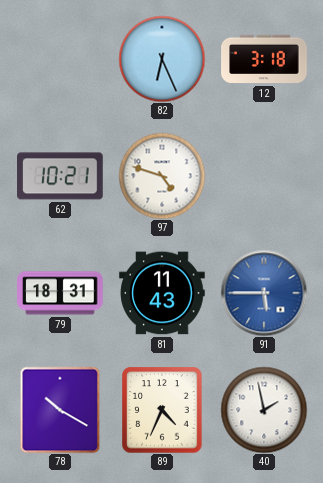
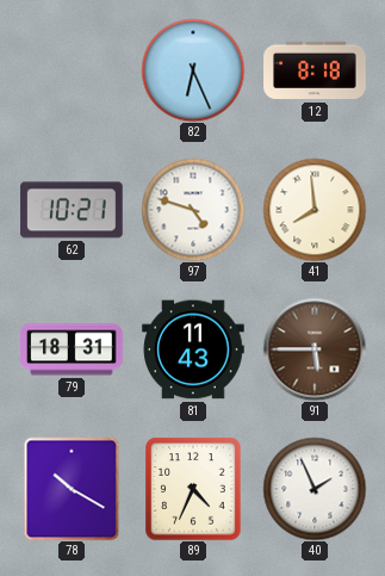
12: 3:18 -> 8:18
41: none -> 7:59
91 dial: blue -> brown
40: 1:58 -> 1:56
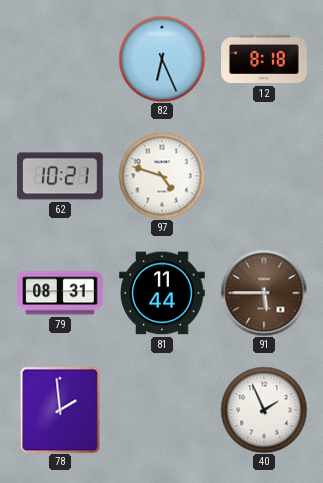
41: 7:59 -> none
79: 18:31 -> 08:31
81: 11:43 -> 11:44
78: 10:20 -> 1:59
89: 4:34 -> none
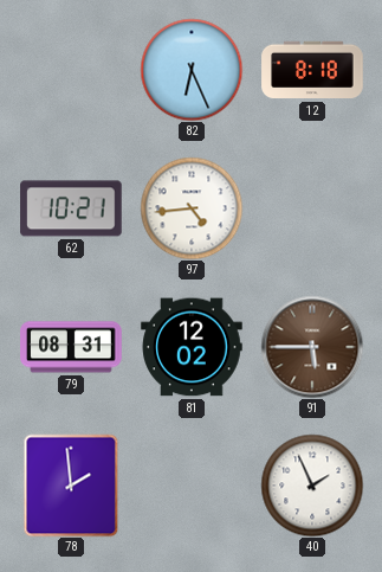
97: 4:48 -> 4:44
81: 11:44 -> 12:02
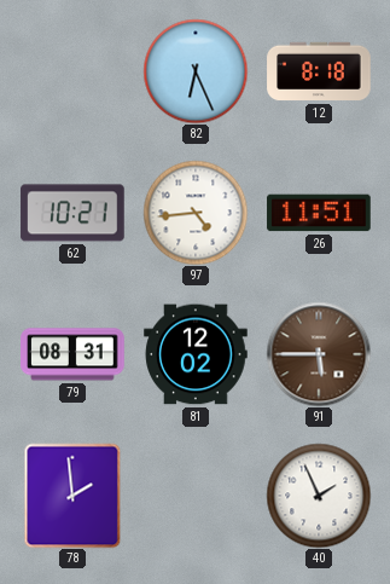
26: none -> 11:51
